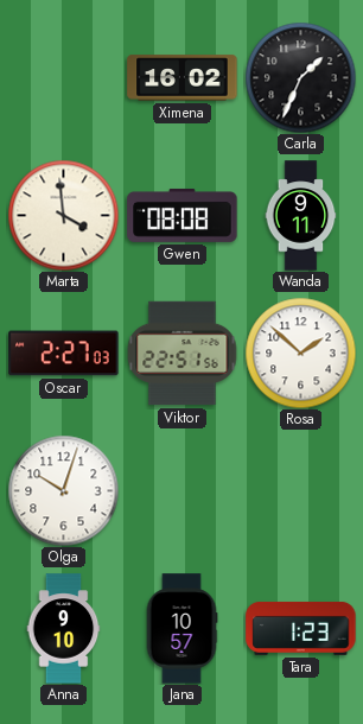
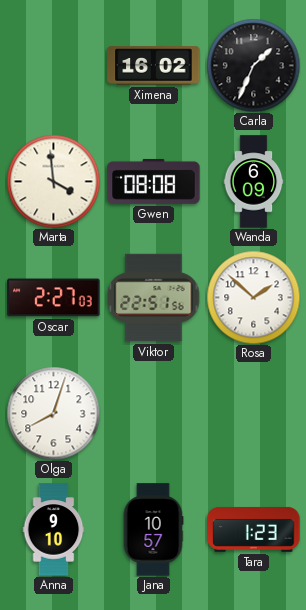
Wanda: 9:11 -> 6:09
Olga: 10:03 -> 8:03
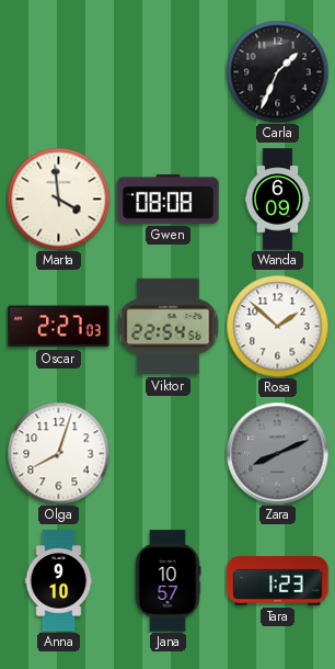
Ximena: 16:02 -> none
Viktor: 22:51 -> 22:54
Zara: none -> 8:11
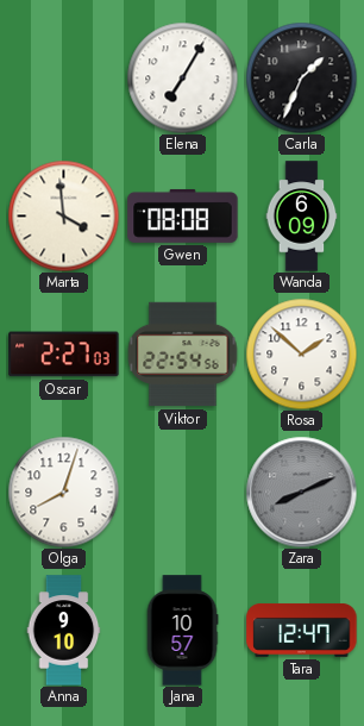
Elena: none -> 7:05
Tara: 1:23 -> 12:47
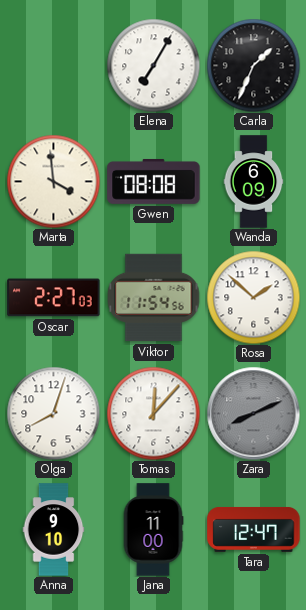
Viktor: 22:54 -> 11:54
Tomas: none -> 12:07
Jana: 10:57 -> 11:00
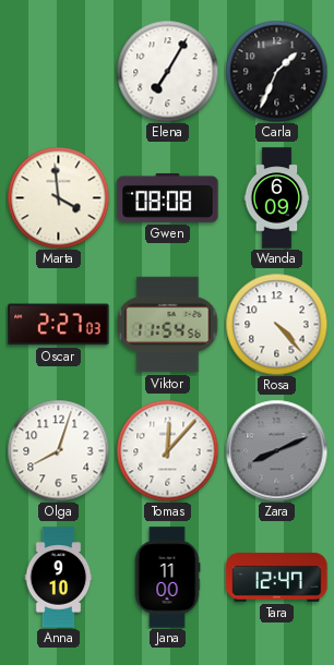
Rosa: 1:52 -> 4:23
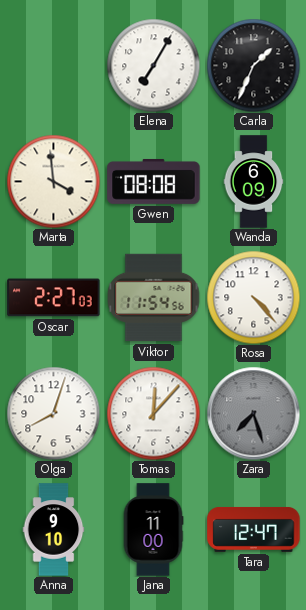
Zara: 8:11 -> 7:27
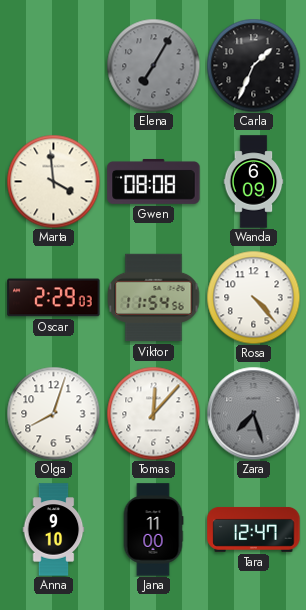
Elena dial: white -> grey
Oscar: 2:27 -> 2:29
